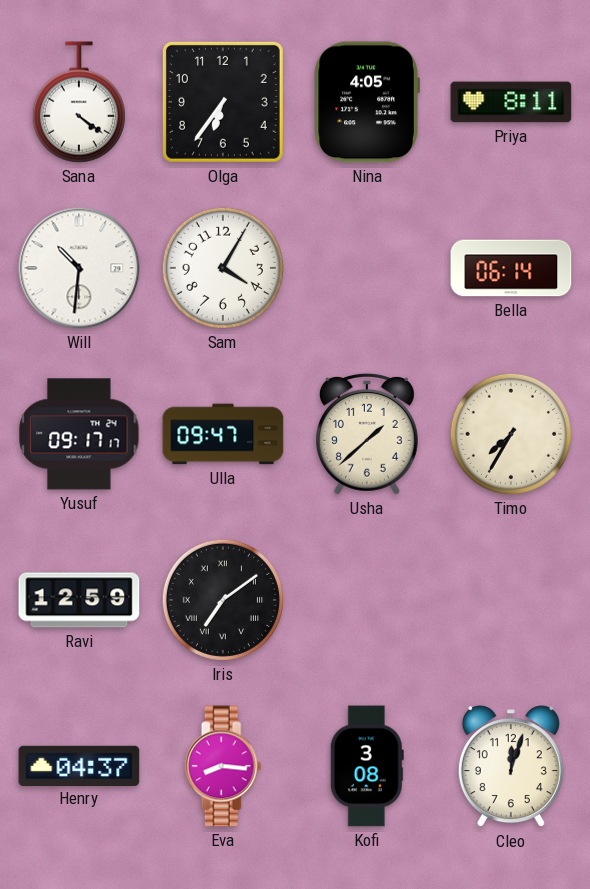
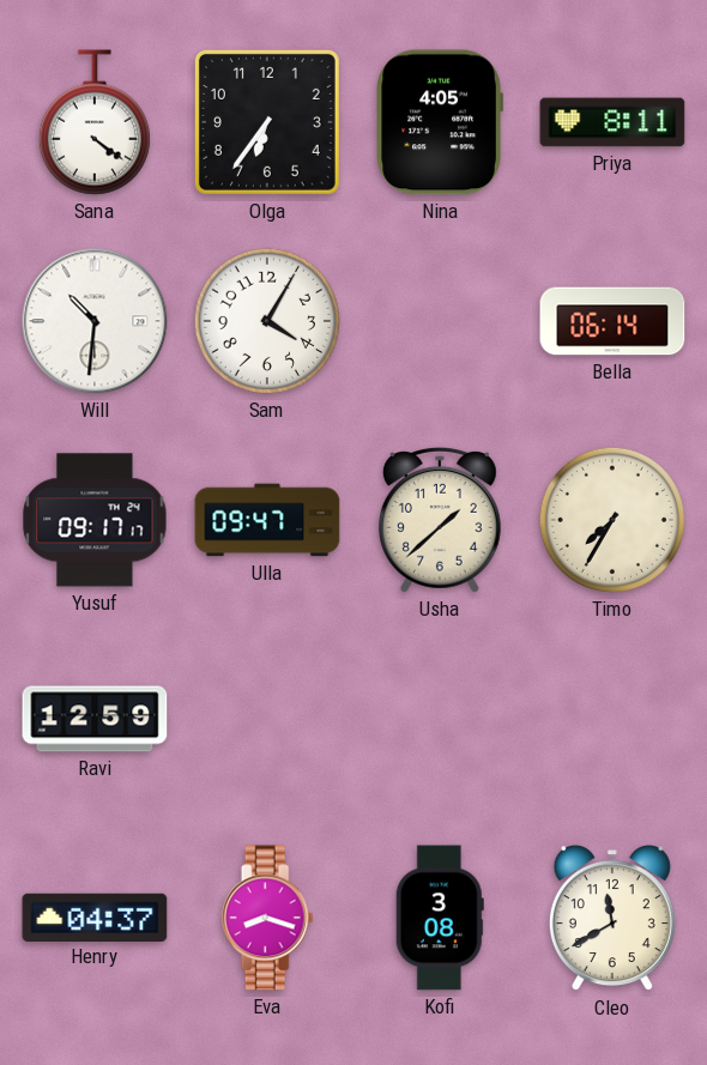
Iris: 7:09 -> none
Eva: 8:16 -> 8:18
Cleo: 12:03 -> 11:40
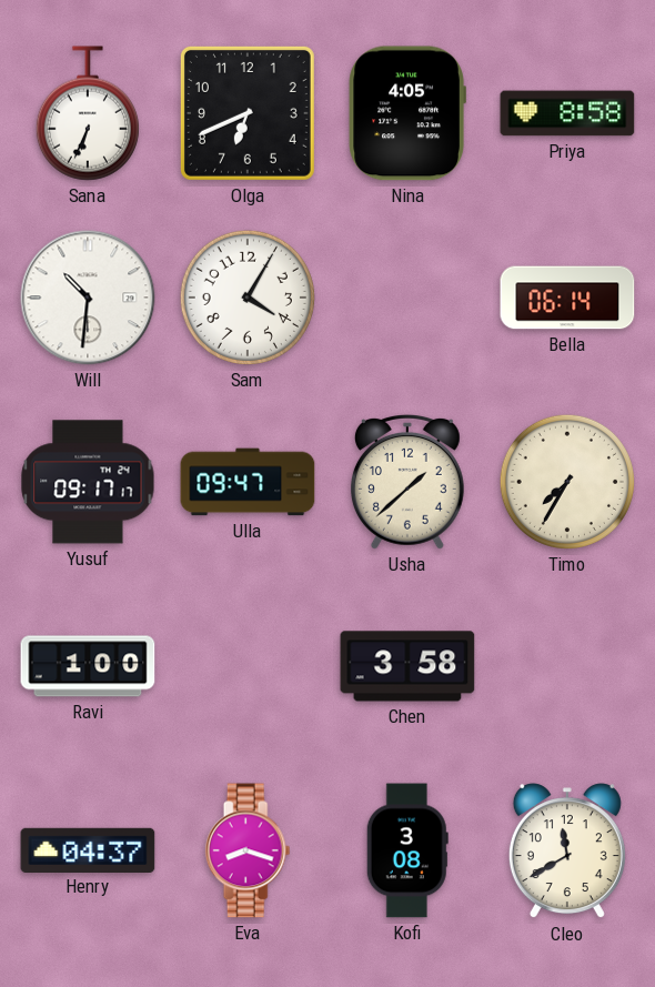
Sana: 4:21 -> 6:34
Olga: 6:36 -> 6:41
Priya: 8:11 -> 8:58
Ravi: 12:59 -> 1:00
Chen: none -> 3:58
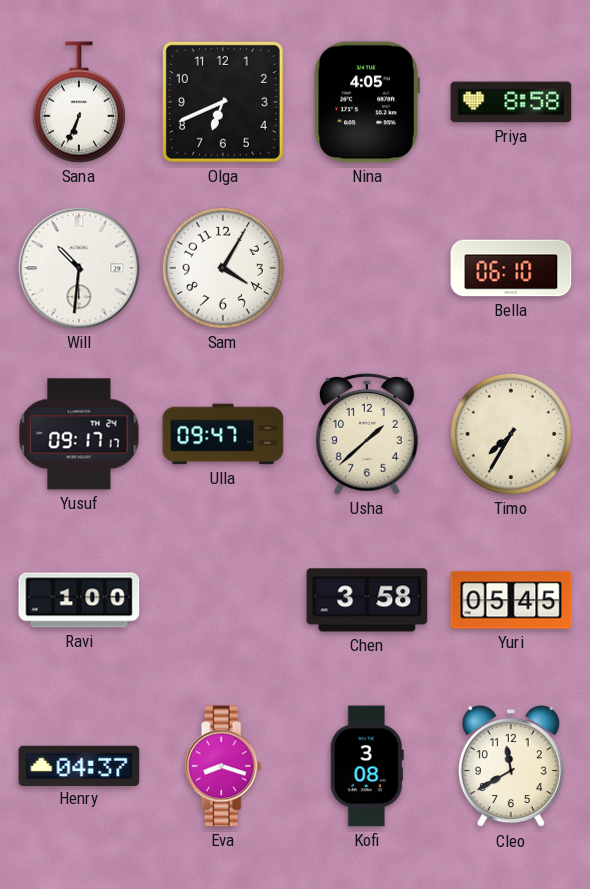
Bella: 06:14 -> 06:10
Yuri: none -> 05:45
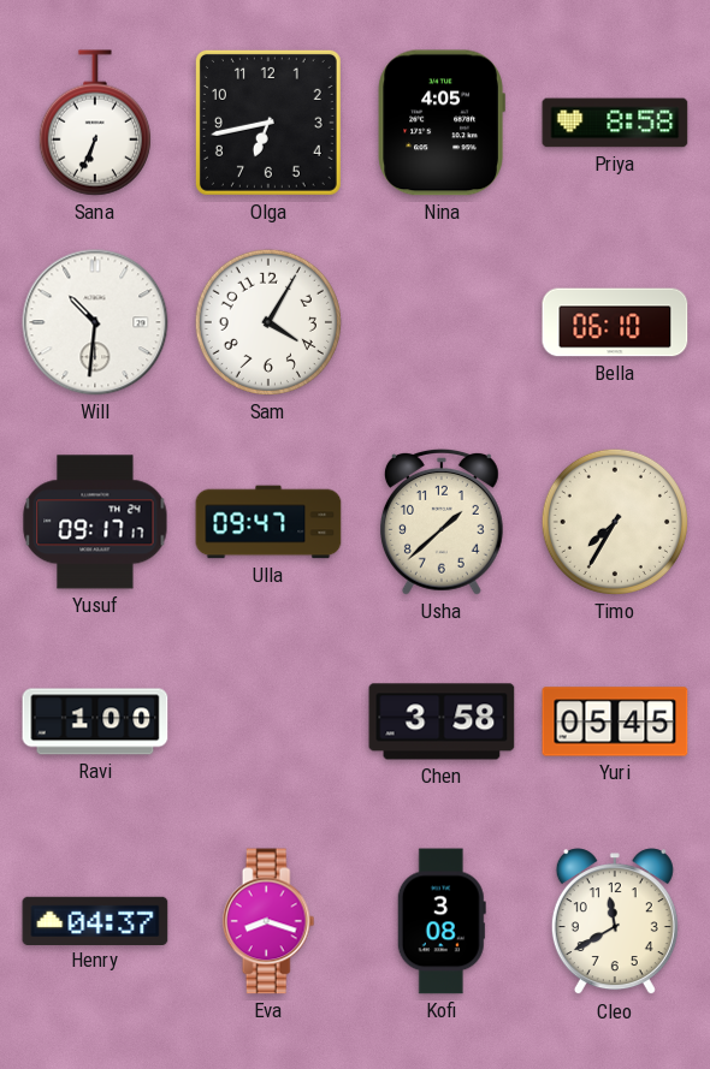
Olga: 6:41 -> 6:43
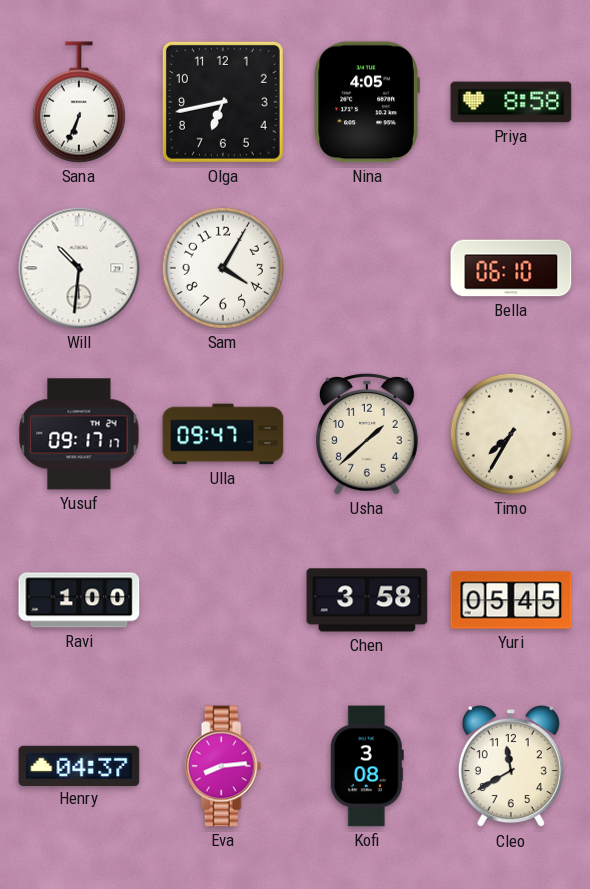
Eva: 8:18 -> 8:14
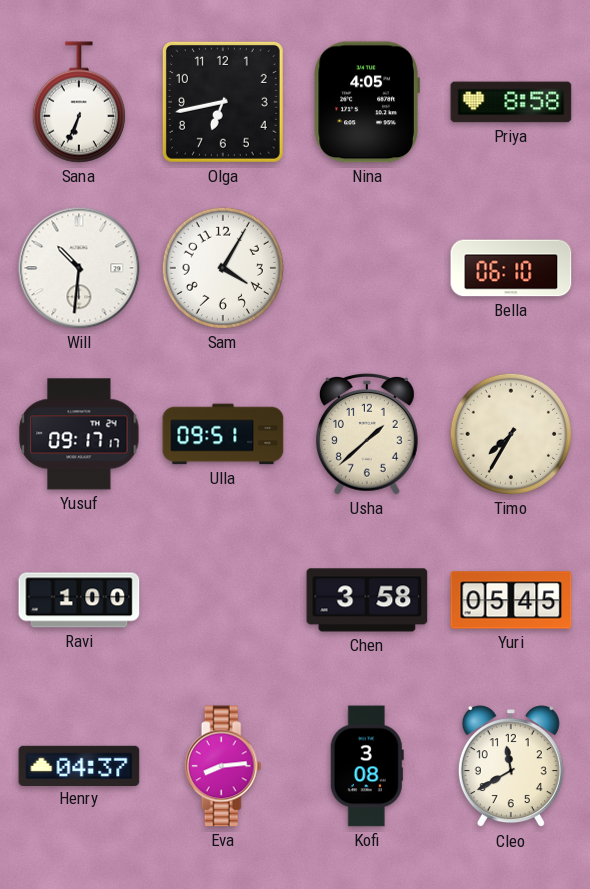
Ulla: 09:47 -> 09:51
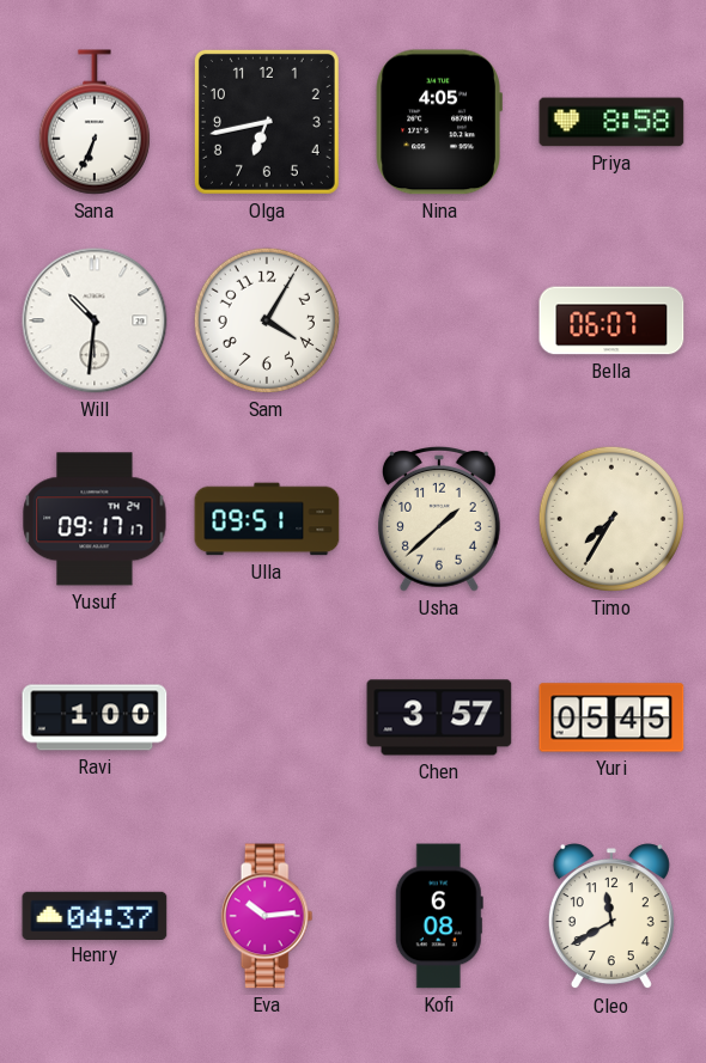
Bella: 06:10 -> 06:07
Chen: 3:58 -> 3:57
Eva: 8:14 -> 10:14
Kofi: 3:08 -> 6:08
